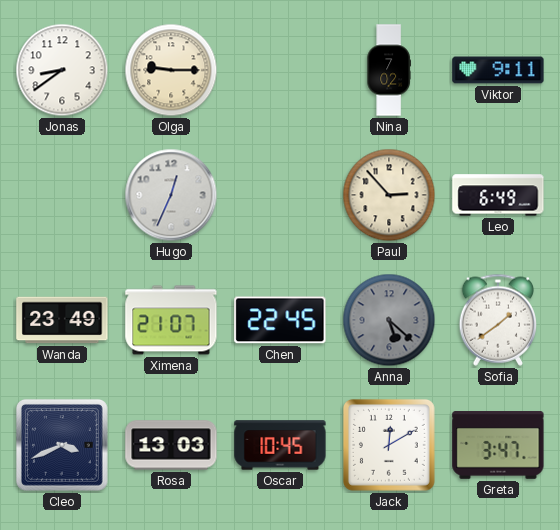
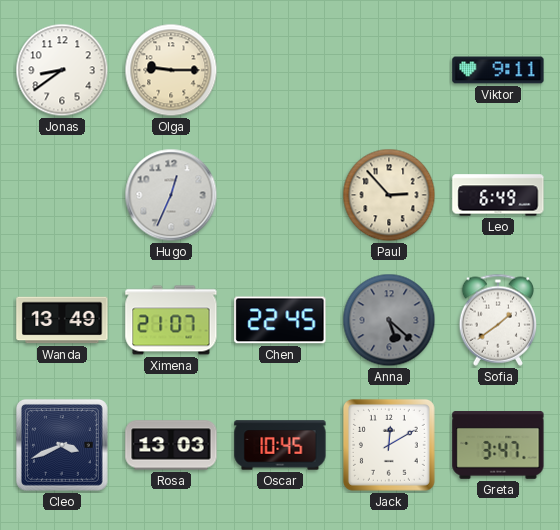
Nina: 7:02 -> none
Wanda: 23:49 -> 13:49
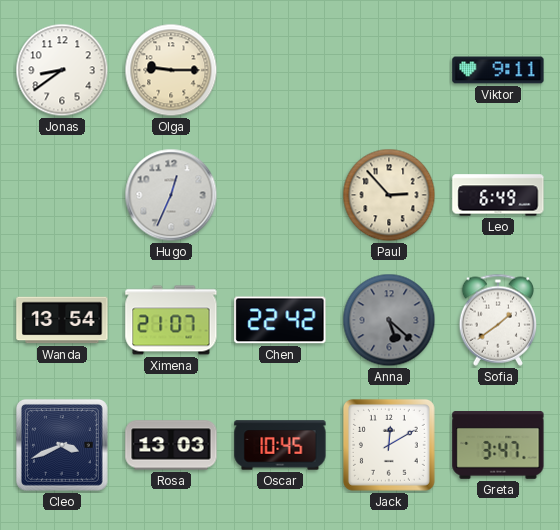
Wanda: 13:49 -> 13:54
Chen: 22:45 -> 22:42
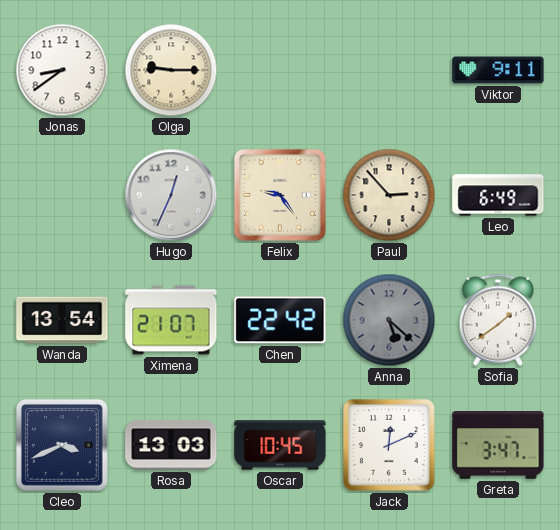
Felix: none -> 9:24
Jack: 12:10 -> 12:11
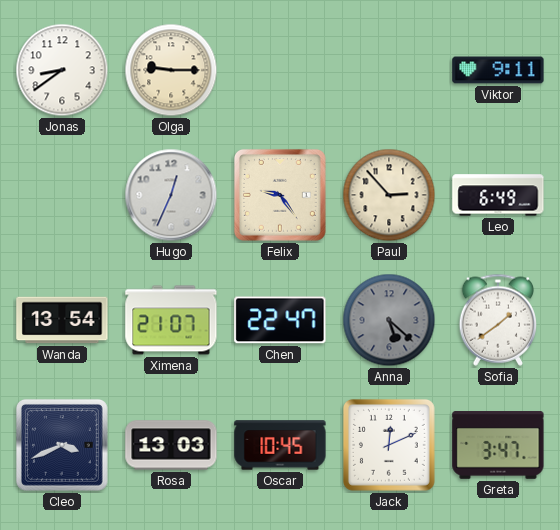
Chen: 22:42 -> 22:47
